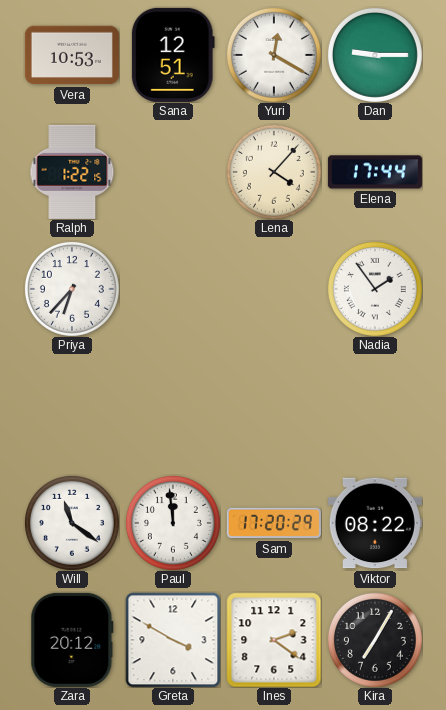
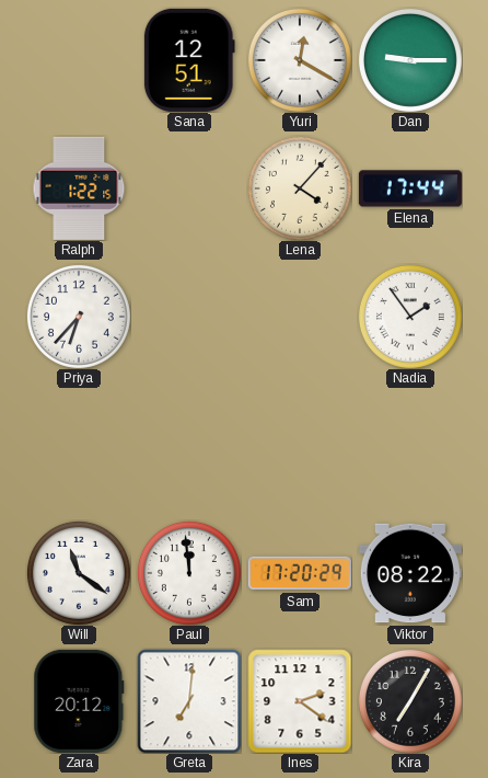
Vera: 10:53 -> none
Greta: 3:50 -> 7:01
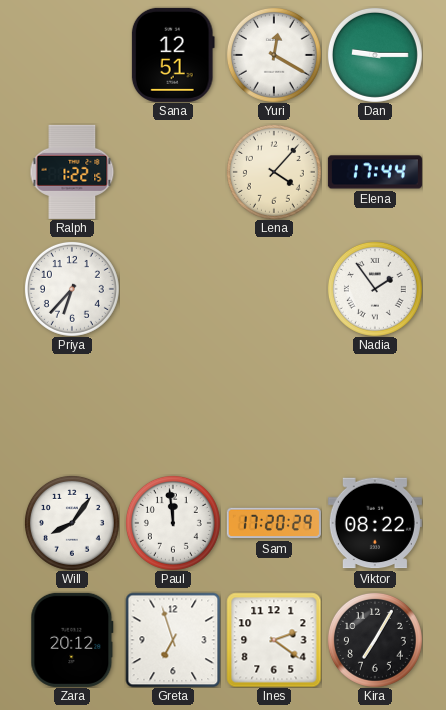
Will: 11:21 -> 8:06
Greta: 7:01 -> 6:57
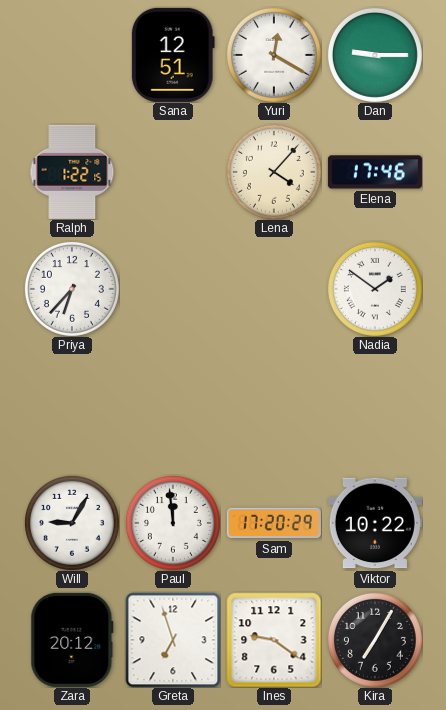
Elena: 17:44 -> 17:46
Nadia: 1:54 -> 1:51
Will: 8:06 -> 9:05
Viktor: 08:22 -> 10:22
Ines: 2:21 -> 9:21
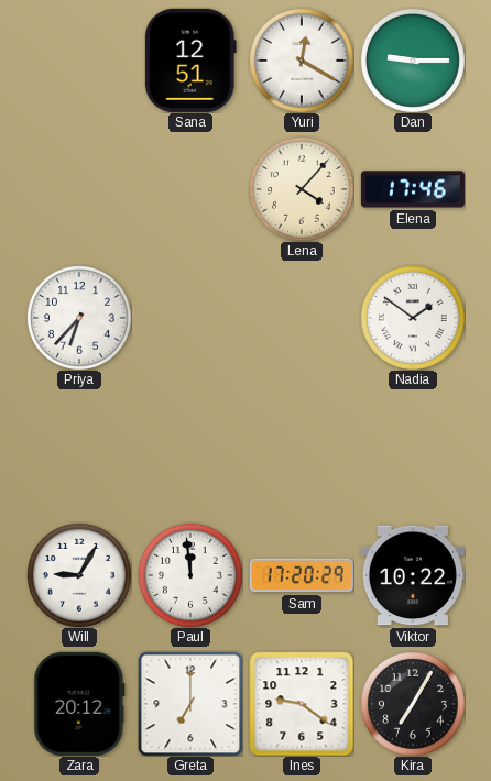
Ralph: 1:22 -> none
Greta: 6:57 -> 7:00
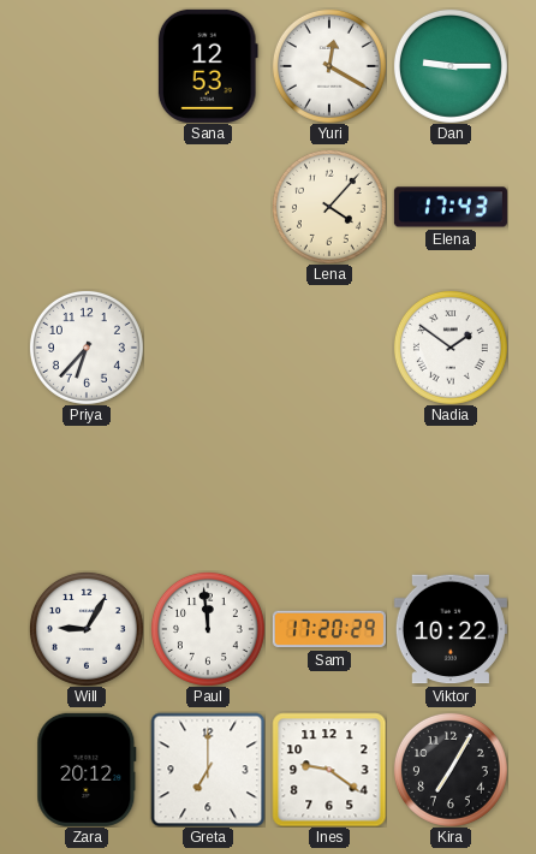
Sana: 12:51 -> 12:53
Elena: 17:46 -> 17:43
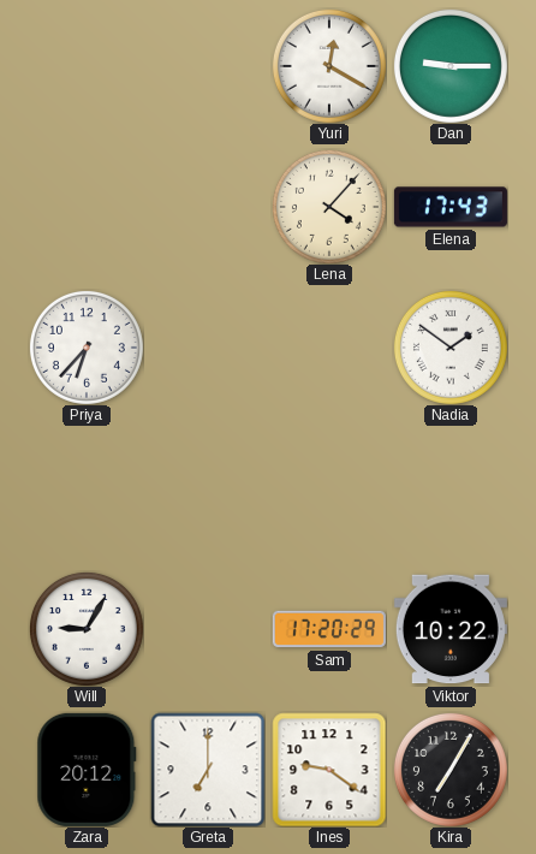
Sana: 12:53 -> none
Paul: 11:59 -> none
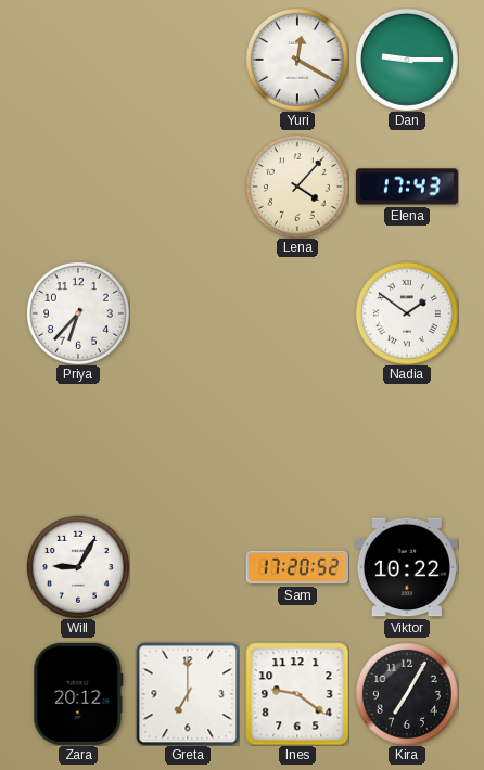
Sam: 17:20:29 -> 17:20:52
